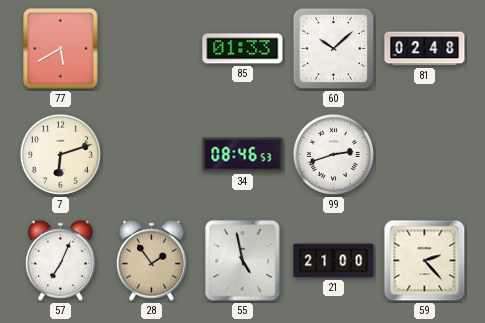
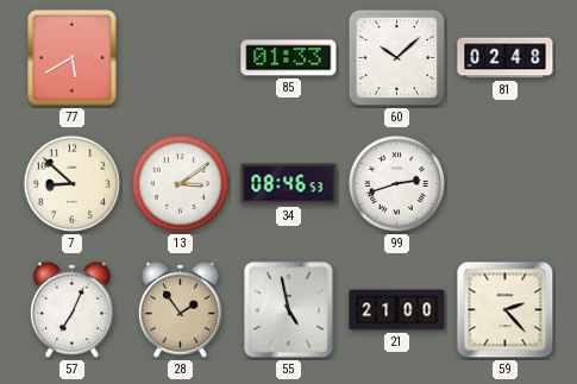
7: 6:12 -> 8:52
13: none -> 3:09
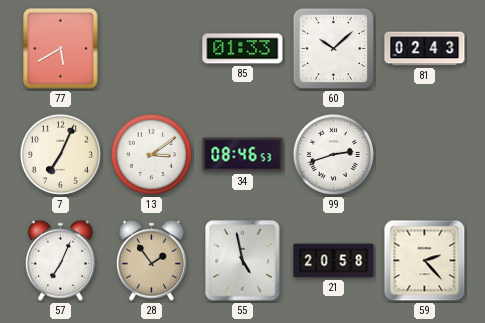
81: 02:48 -> 02:43
7: 8:52 -> 7:04
21: 21:00 -> 20:58
